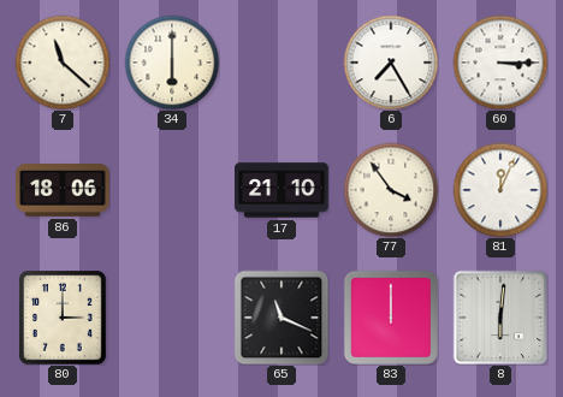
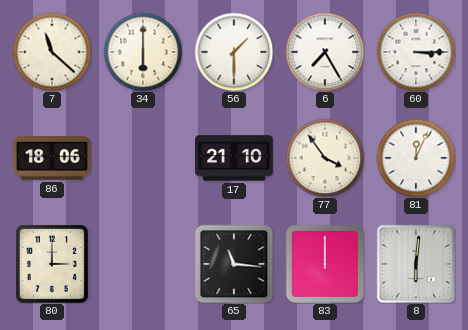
56: none -> 1:30
65: 11:19 -> 11:16
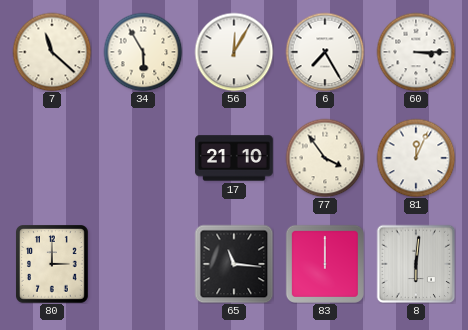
34: 6:00 -> 5:55
56: 1:30 -> 12:05
86: 18:06 -> none
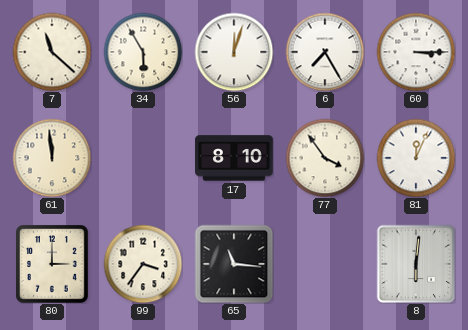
56: 12:05 -> 12:03
61: none -> 11:59
17: 21:10 -> 8:10
99: none -> 3:36
83: 12:00 -> none
